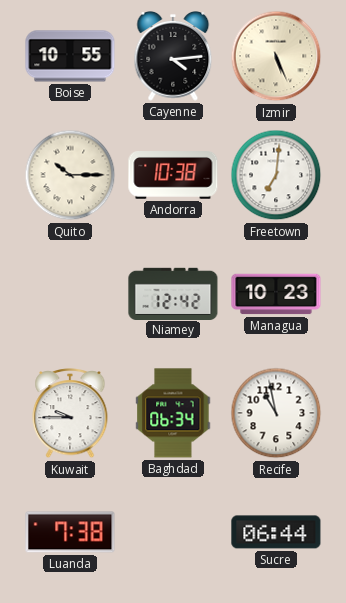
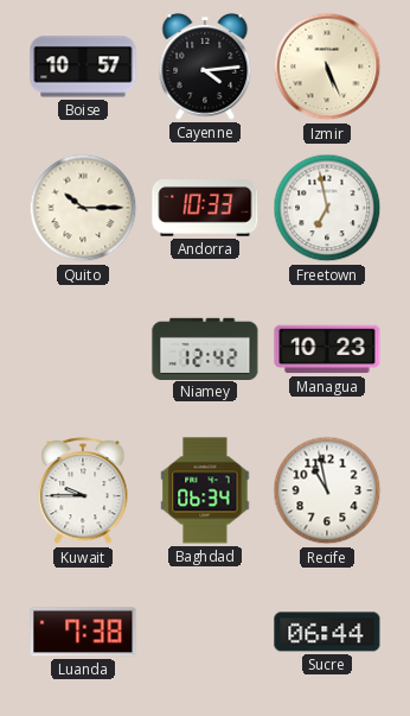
Boise: 10:55 -> 10:57
Andorra: 10:38 -> 10:33
Freetown: 7:01 -> 6:58
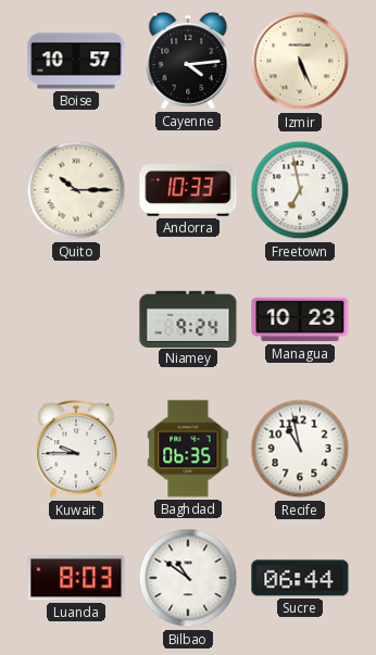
Niamey: 12:42 -> 9:24
Baghdad: 06:34 -> 06:35
Luanda: 7:38 -> 8:03
Bilbao: none -> 10:51
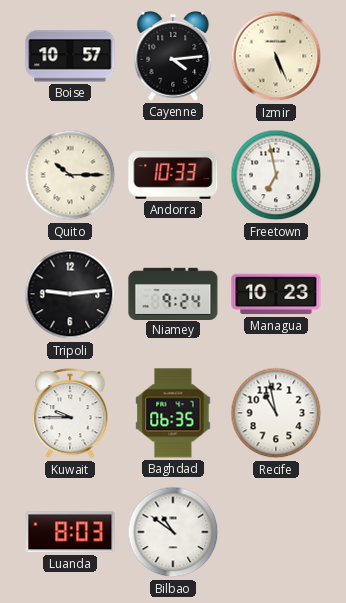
Tripoli: none -> 9:14
Sucre: 06:44 -> none
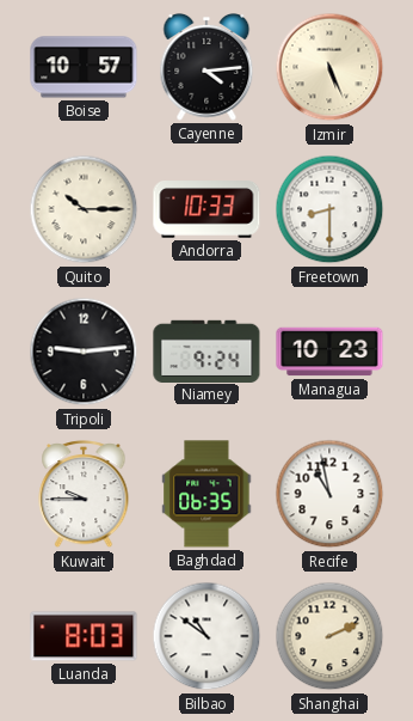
Freetown: 6:58 -> 8:30
Shanghai: none -> 2:11
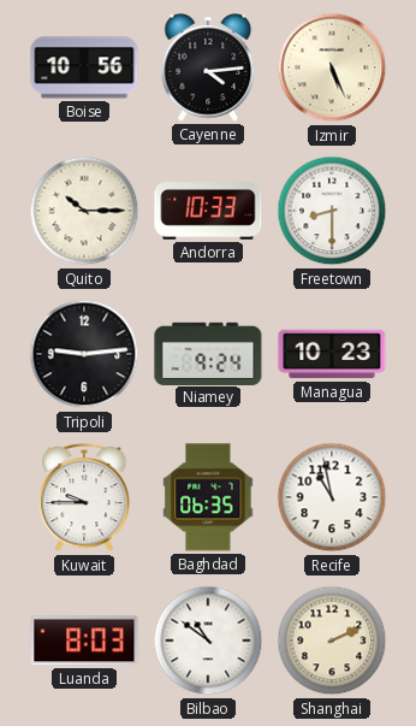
Boise: 10:57 -> 10:56
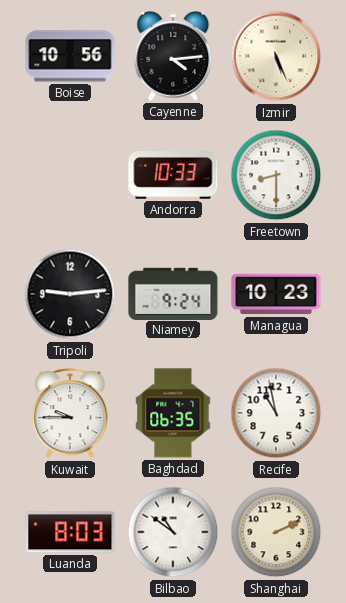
Quito: 10:15 -> none
